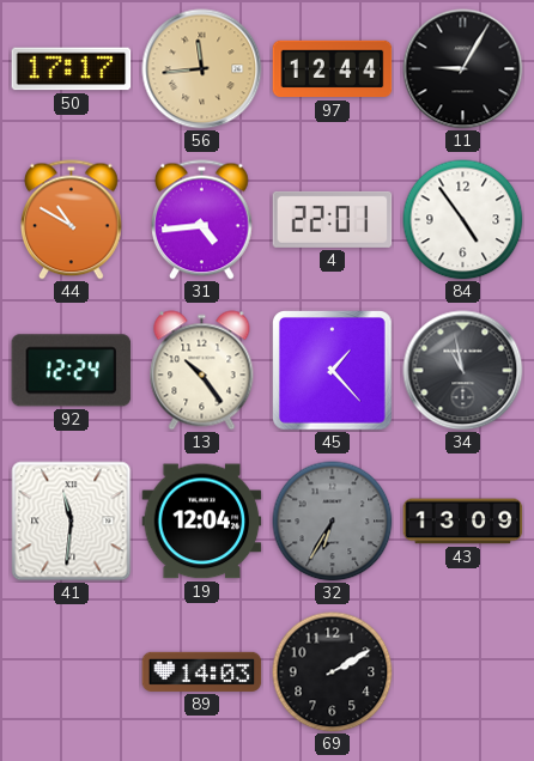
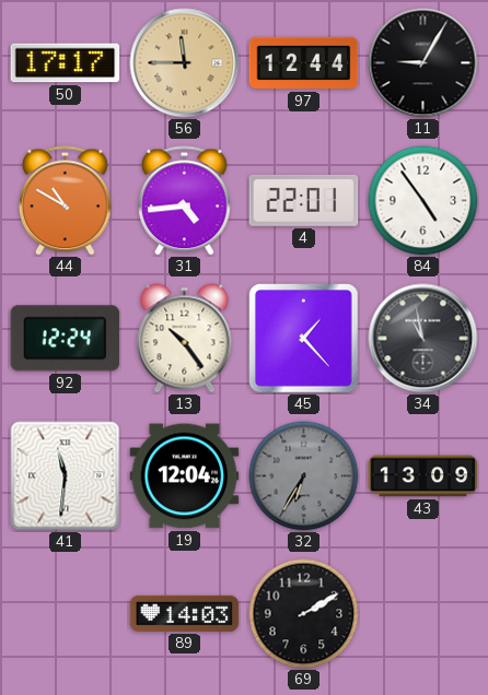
56: 11:44 -> 11:45
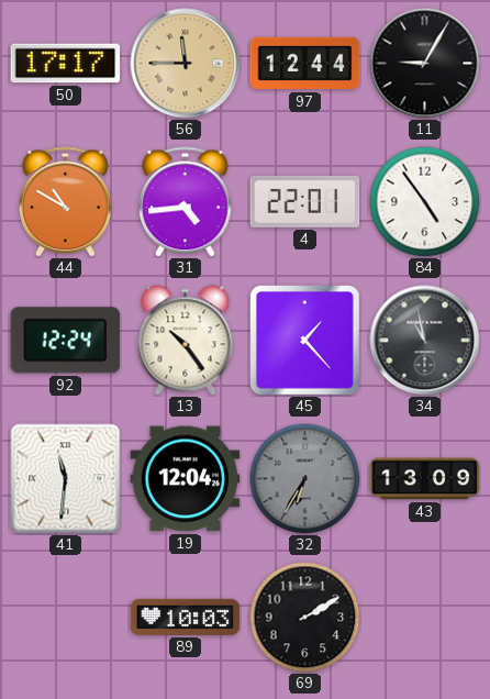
89: 14:03 -> 10:03
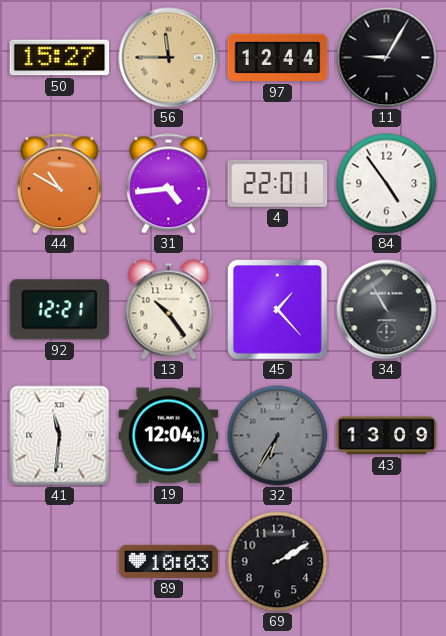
50: 17:17 -> 15:27
92: 12:24 -> 12:21
34: 10:58 -> 10:55
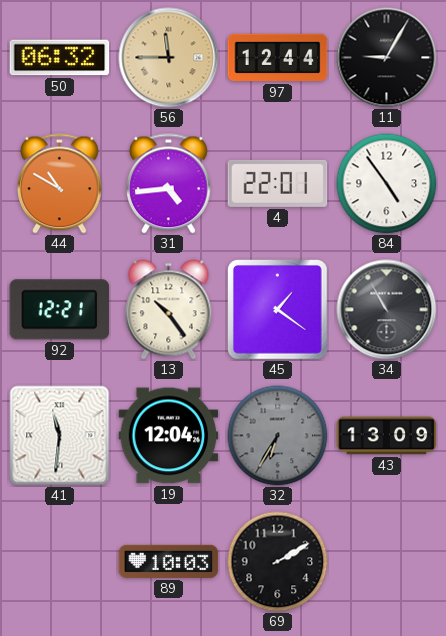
50: 15:27 -> 06:32
45: 1:23 -> 1:21
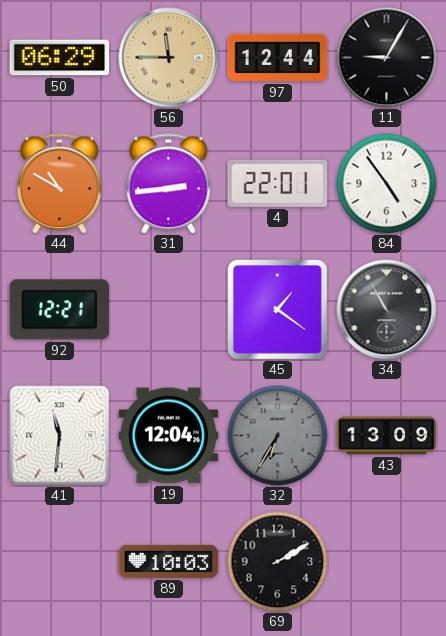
50: 06:32 -> 06:29
31: 4:44 -> 2:44
13: 10:24 -> none
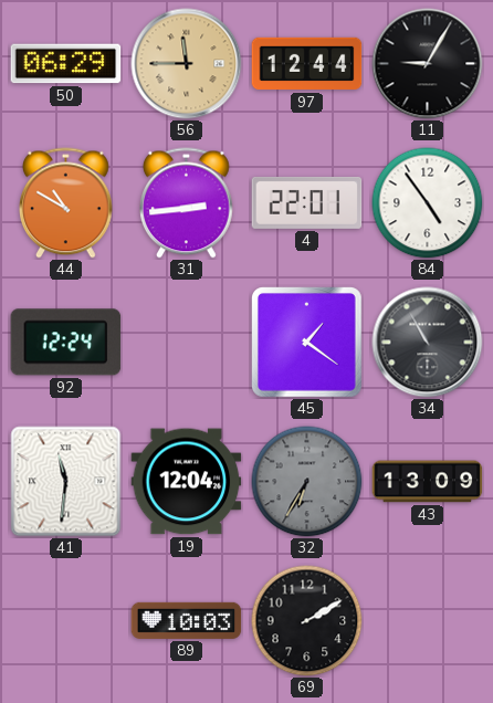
92: 12:21 -> 12:24
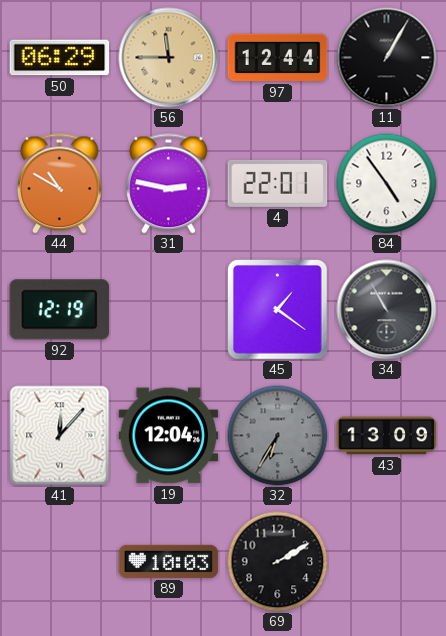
11: 9:05 -> 1:05
31: 2:44 -> 2:47
92: 12:24 -> 12:19
41: 11:31 -> 12:07
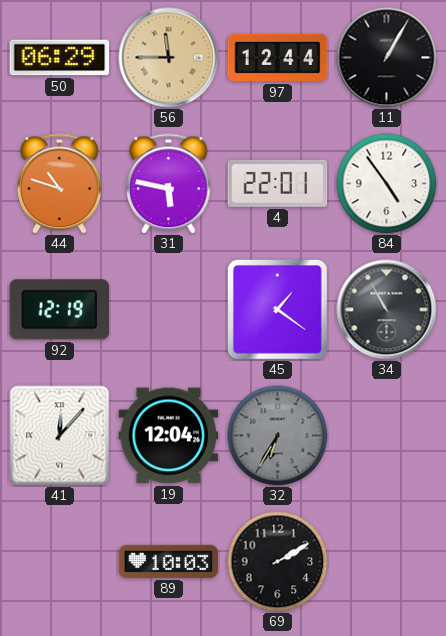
44: 10:50 -> 10:48
31: 2:47 -> 5:47
43: 13:09 -> none
